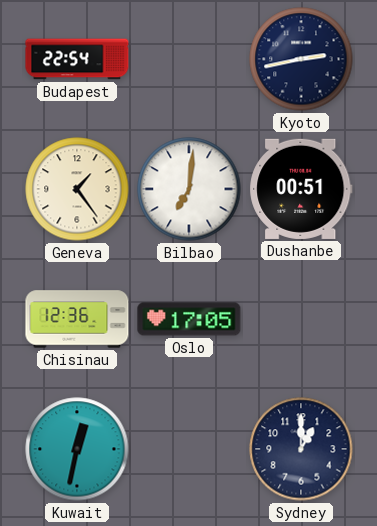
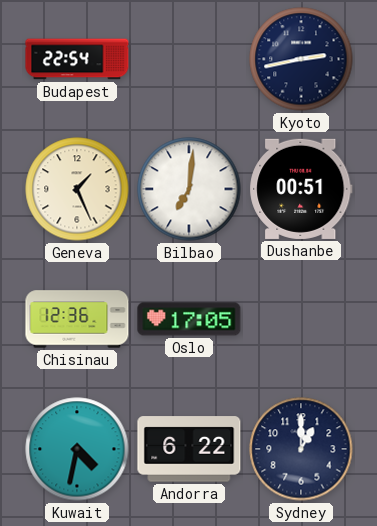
Geneva: 1:24 -> 1:26
Kuwait: 12:32 -> 4:32
Andorra: none -> 6:22
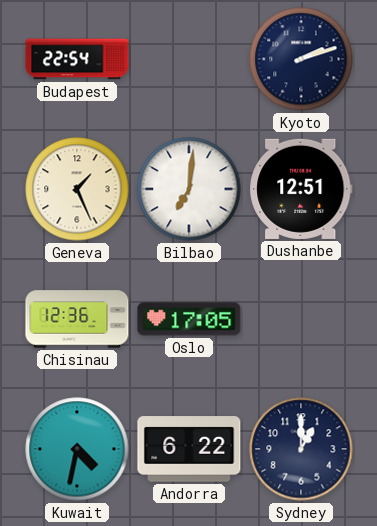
Kyoto: 2:43 -> 2:12
Dushanbe: 00:51 -> 12:51
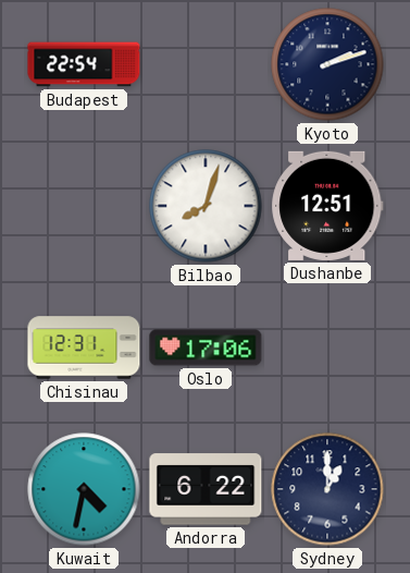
Geneva: 1:26 -> none
Bilbao: 7:01 -> 8:03
Chisinau: 12:36 -> 12:31
Oslo: 17:05 -> 17:06
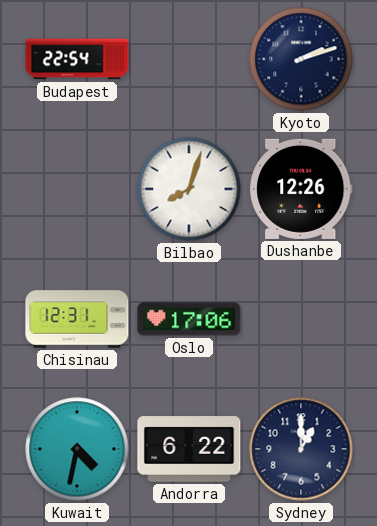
Dushanbe: 12:51 -> 12:26
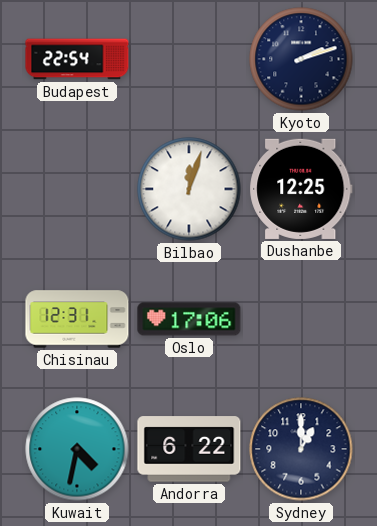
Bilbao: 8:03 -> 12:03
Dushanbe: 12:26 -> 12:25
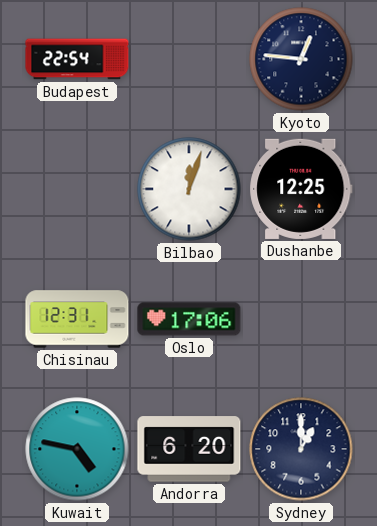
Kyoto: 2:12 -> 12:46
Kuwait: 4:32 -> 4:47
Andorra: 6:22 -> 6:20
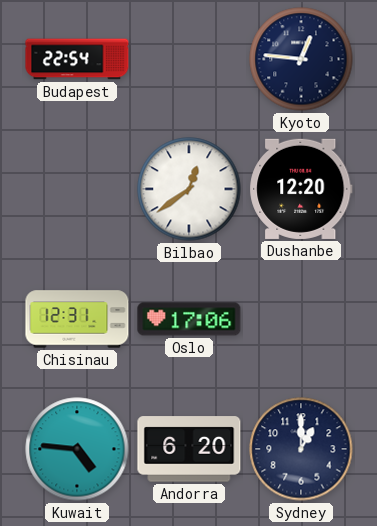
Bilbao: 12:03 -> 12:39
Dushanbe: 12:25 -> 12:20
Kuwait: 4:47 -> 4:46
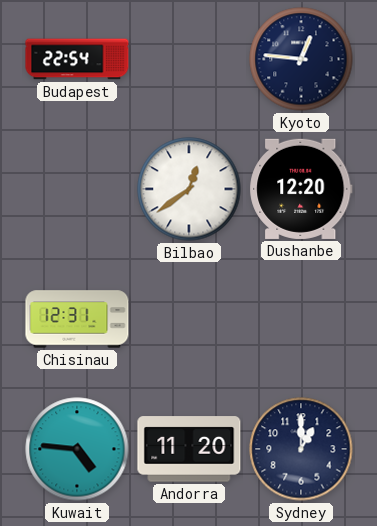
Oslo: 17:06 -> none
Andorra: 6:20 -> 11:20
